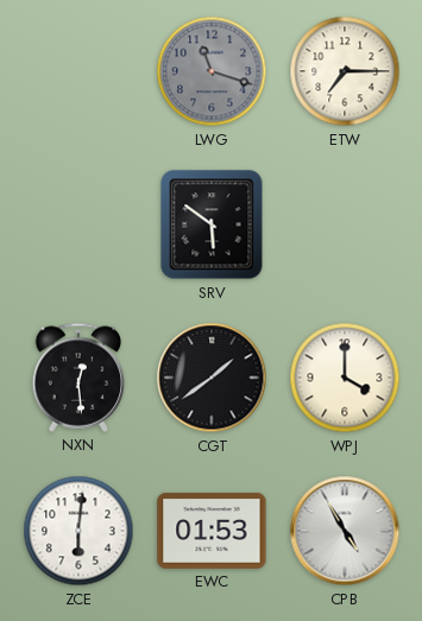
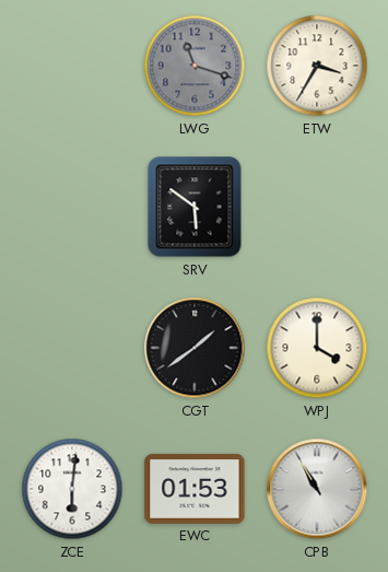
ETW: 7:15 -> 3:35
NXN: 12:29 -> none
CPB: 4:55 -> 10:55
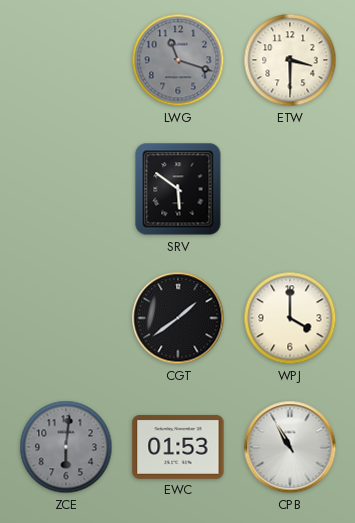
ETW: 3:35 -> 3:30
ZCE dial: white -> grey
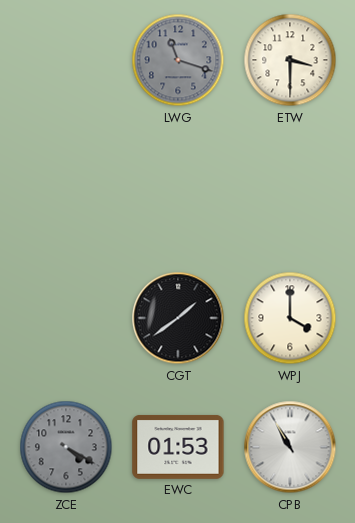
SRV: 5:51 -> none
ZCE: 6:01 -> 4:20
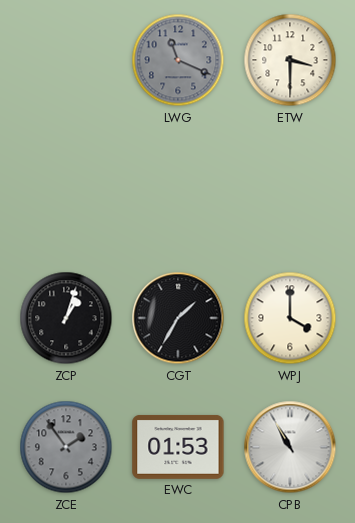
LWG: 11:18 -> 11:19
ZCP: none -> 1:03
CGT: 1:39 -> 1:35
ZCE: 4:20 -> 1:54
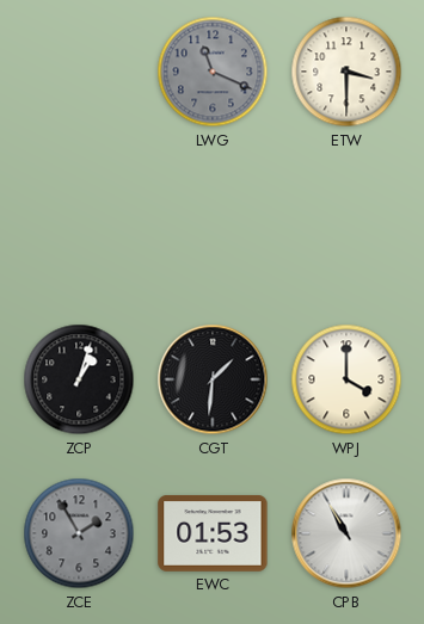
CGT: 1:35 -> 1:31
ZCE: 1:54 -> 1:55
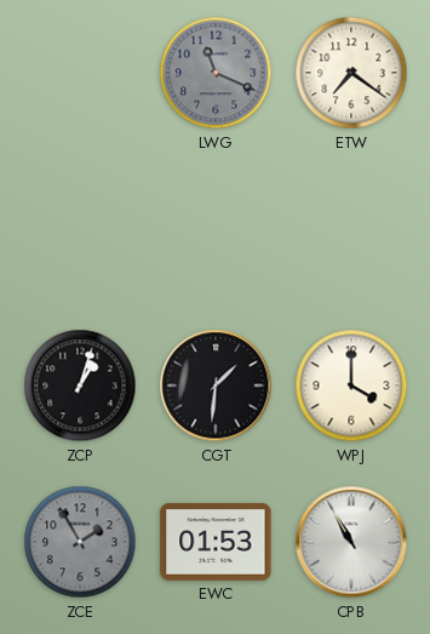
ETW: 3:30 -> 7:21
